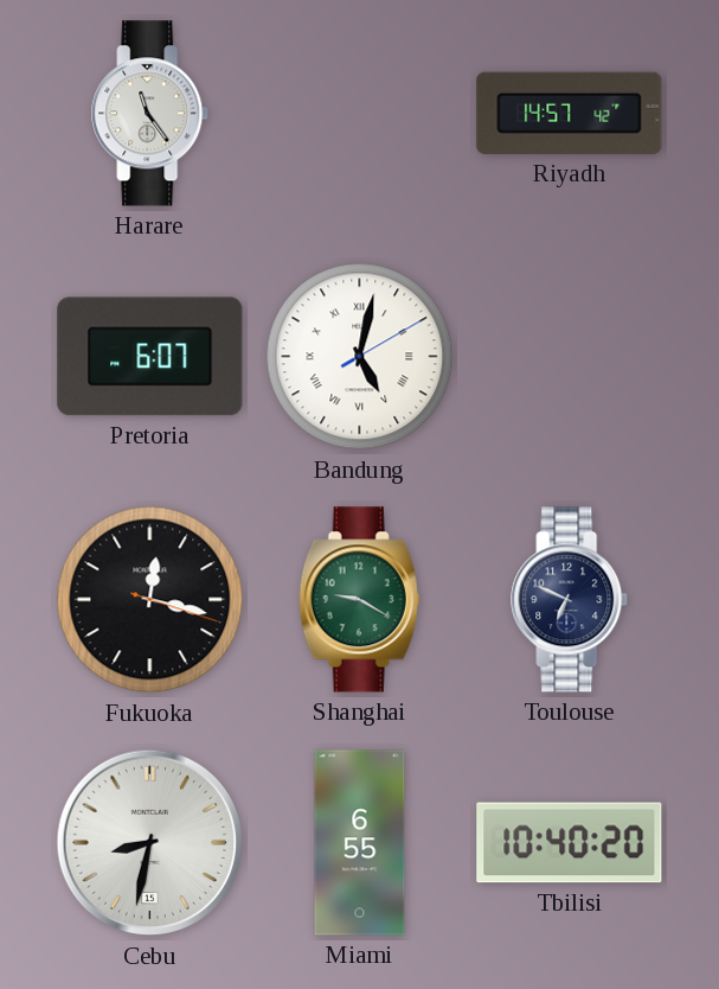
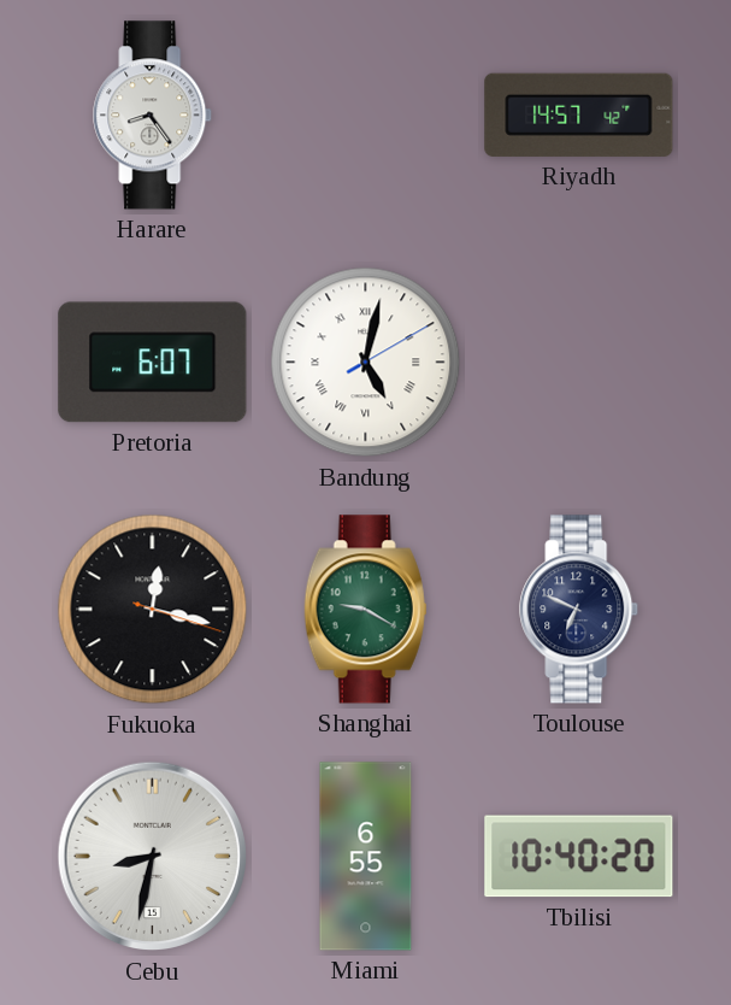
Harare: 11:24 -> 8:24
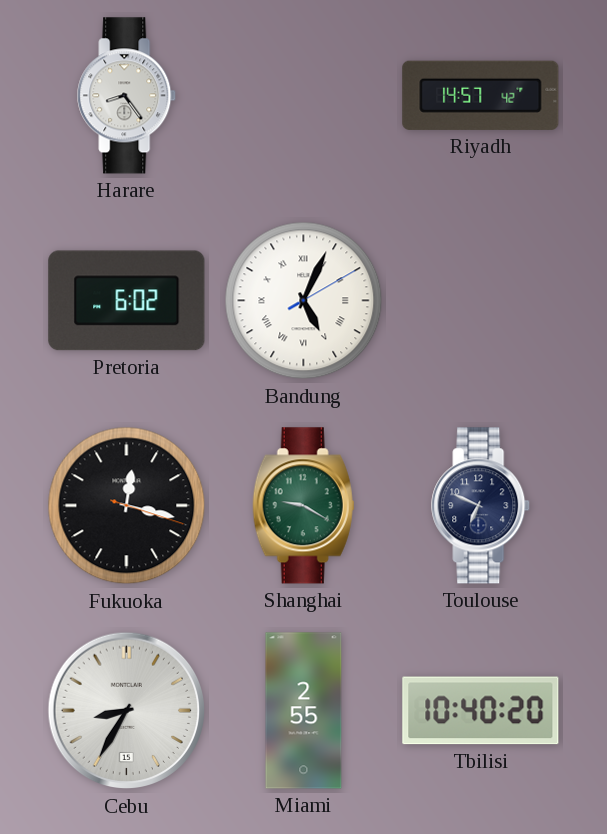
Pretoria: 6:07 -> 6:02
Bandung: 5:02 -> 5:04
Cebu: 8:32 -> 8:35
Miami: 6:55 -> 2:55
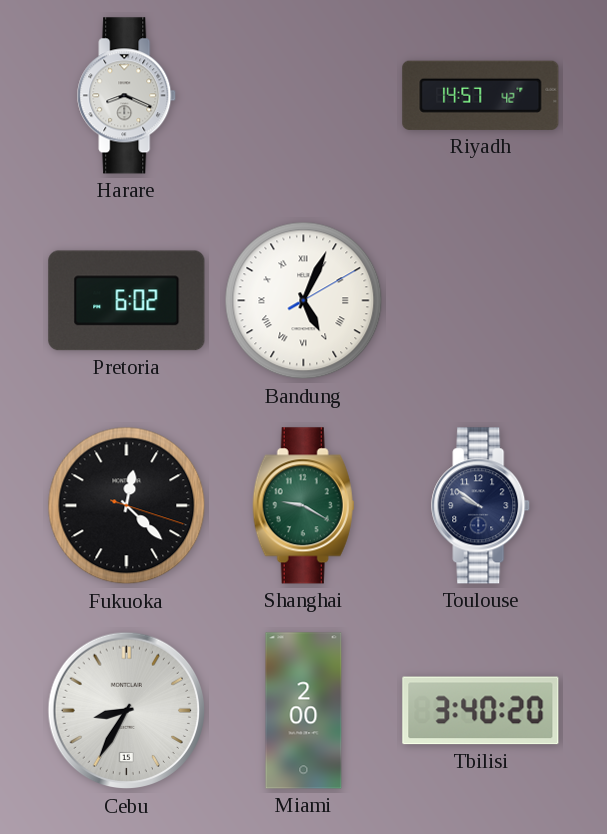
Harare: 8:24 -> 8:19
Fukuoka: 12:17 -> 12:22
Toulouse: 6:49 -> 9:51
Miami: 2:55 -> 2:00
Tbilisi: 10:40 -> 3:40
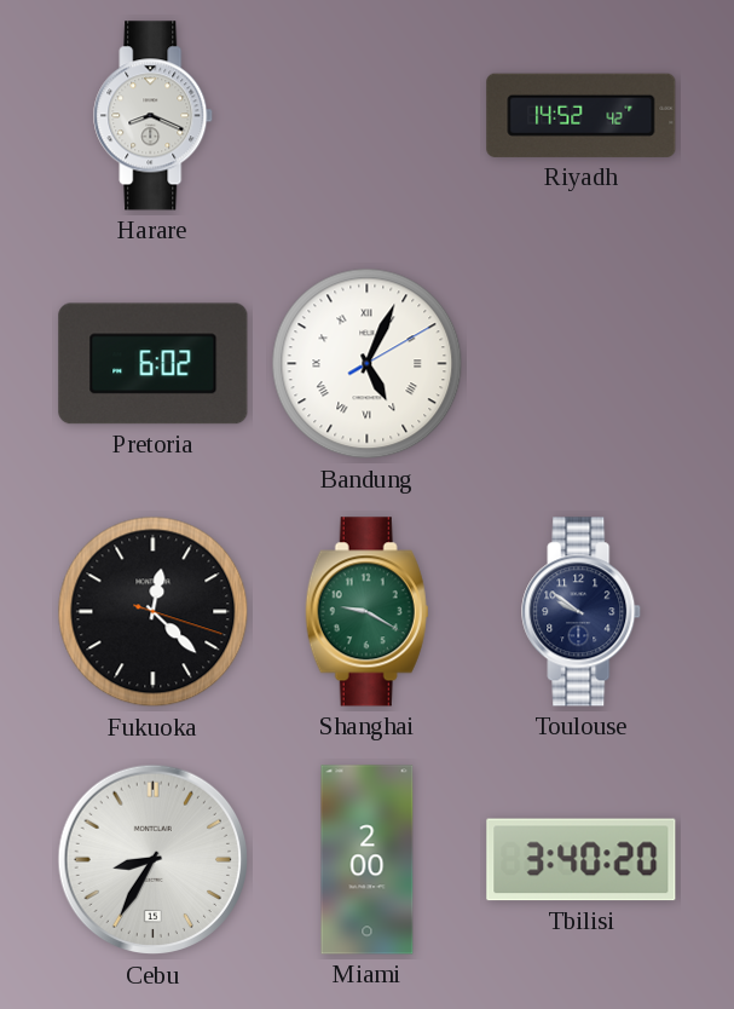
Riyadh: 14:57 -> 14:52
